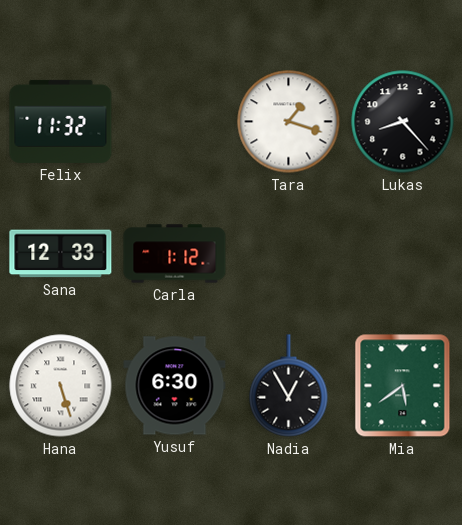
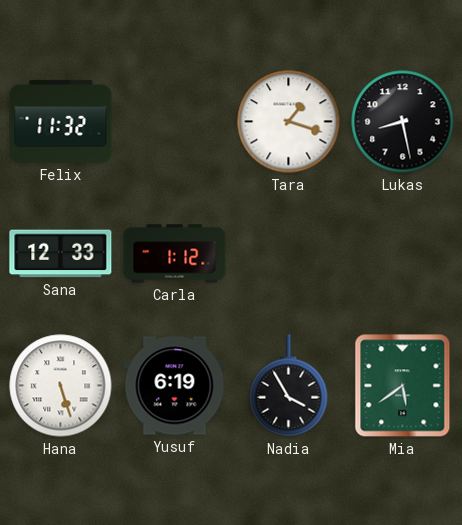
Lukas: 8:23 -> 8:28
Yusuf: 6:30 -> 6:19
Nadia: 12:55 -> 3:55
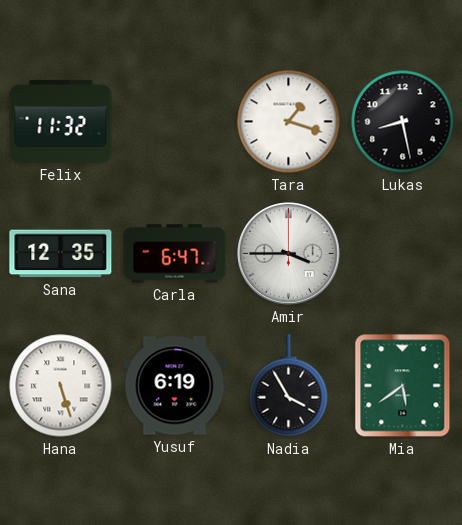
Sana: 12:33 -> 12:35
Carla: 1:12 -> 6:47
Amir: none -> 3:45
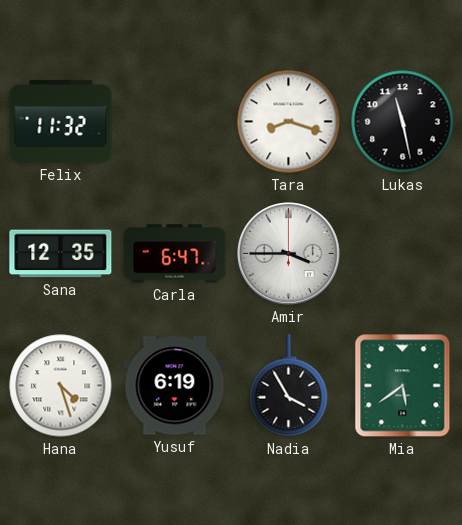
Tara: 1:18 -> 8:18
Lukas: 8:28 -> 11:28
Hana: 5:27 -> 4:27
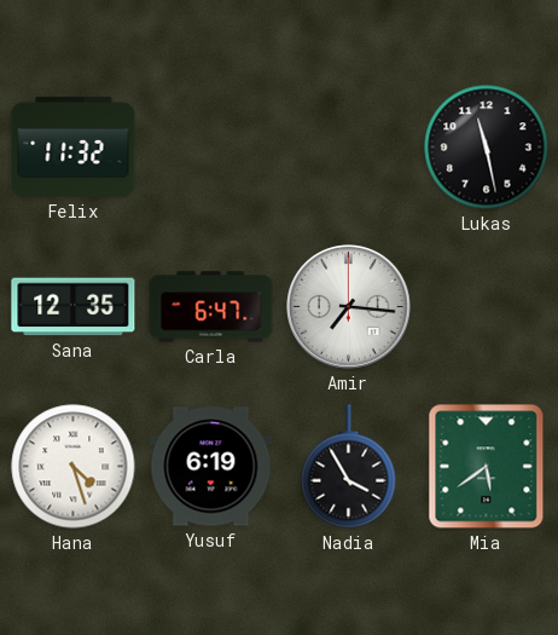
Tara: 8:18 -> none
Amir: 3:45 -> 7:16
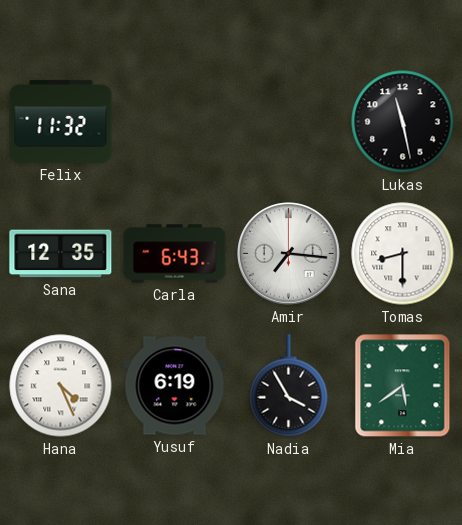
Carla: 6:47 -> 6:43
Tomas: none -> 8:30
Hana: 4:27 -> 4:26
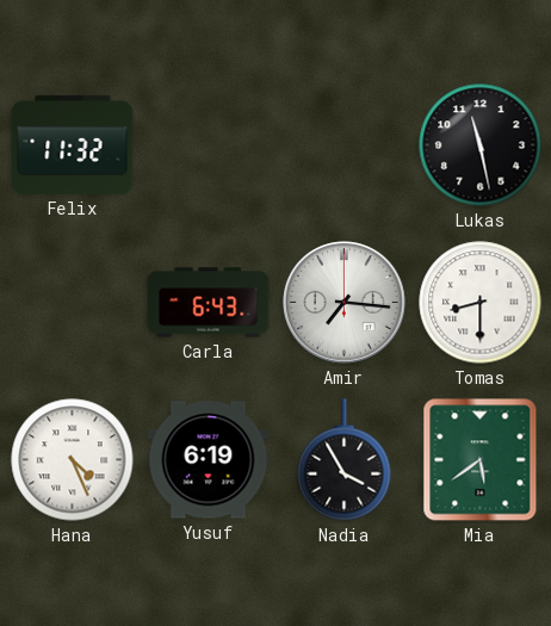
Sana: 12:35 -> none
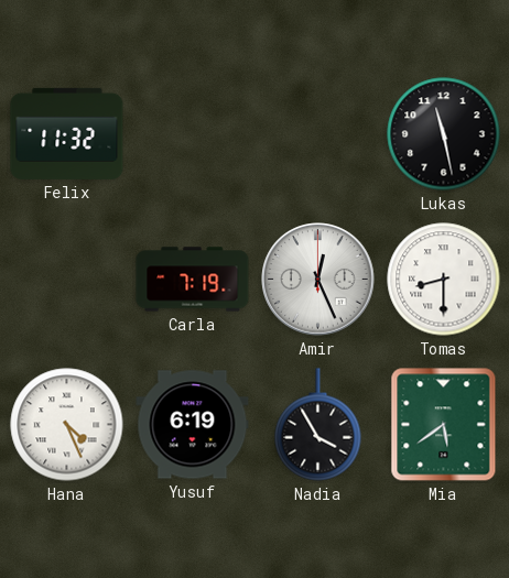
Carla: 6:43 -> 7:19
Amir: 7:16 -> 12:26
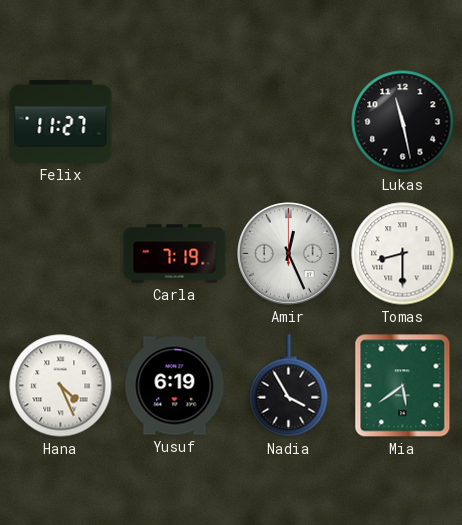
Felix: 11:32 -> 11:27
